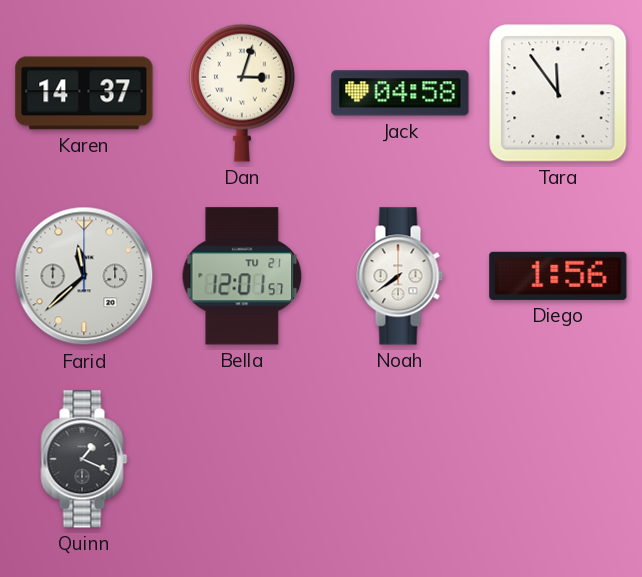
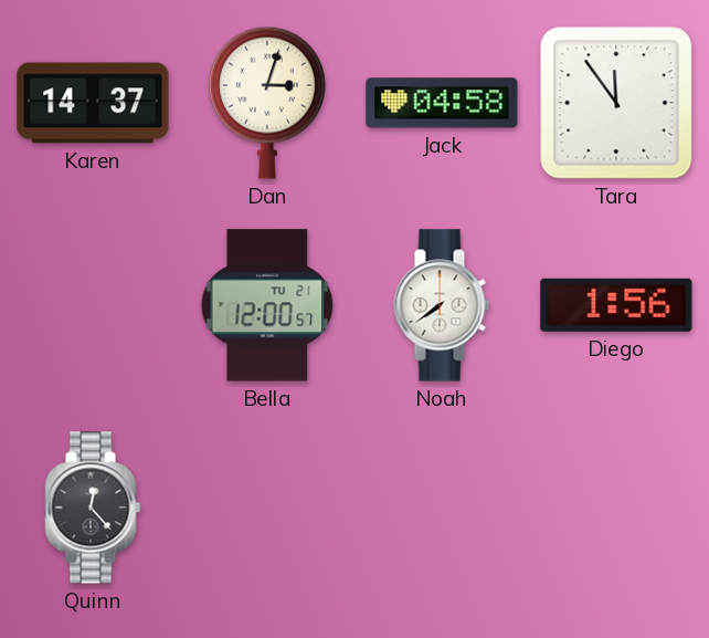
Farid: 11:38 -> none
Bella: 12:01 -> 12:00
Quinn: 1:19 -> 12:23
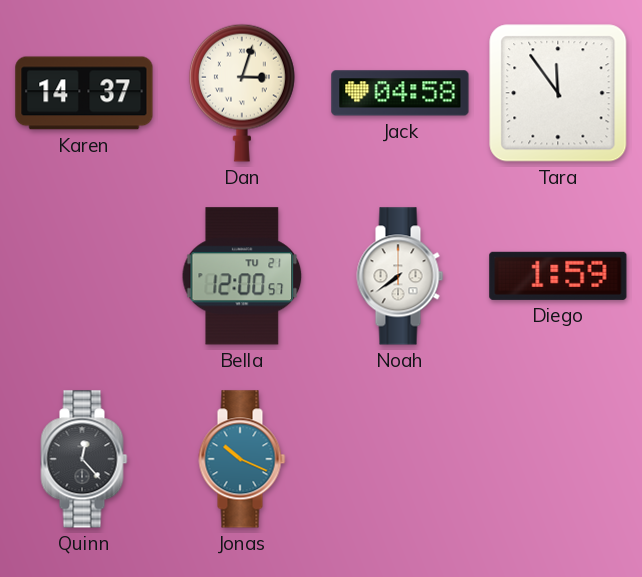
Diego: 1:56 -> 1:59
Jonas: none -> 10:19
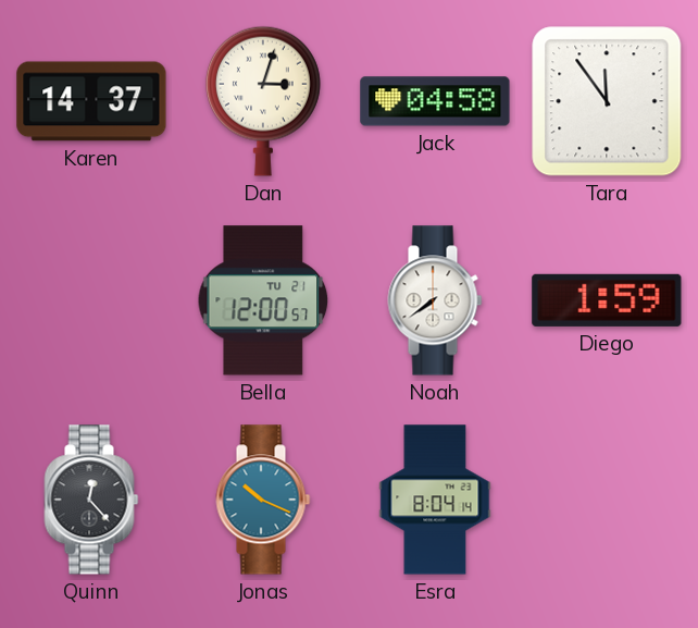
Esra: none -> 8:04
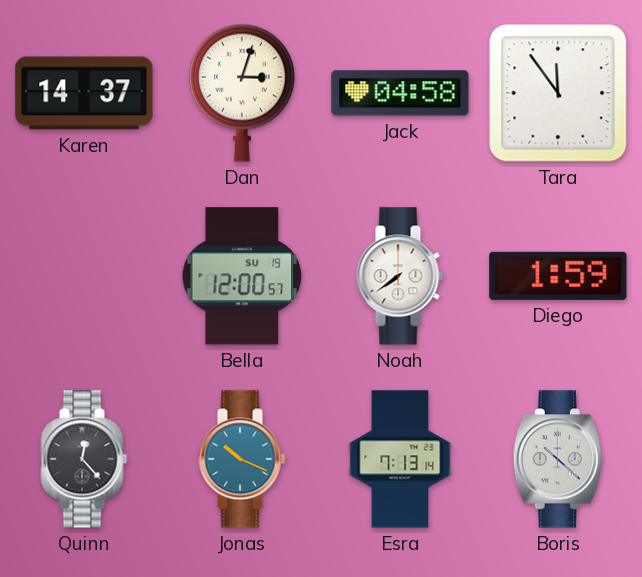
Bella date: TU 21 -> SU 19
Esra: 8:04 -> 7:13
Boris: none -> 10:22
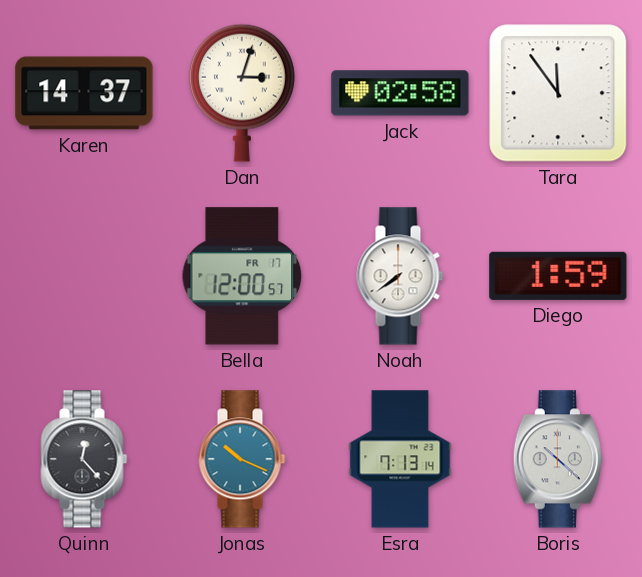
Jack: 04:58 -> 02:58
Bella date: SU 19 -> FR 17
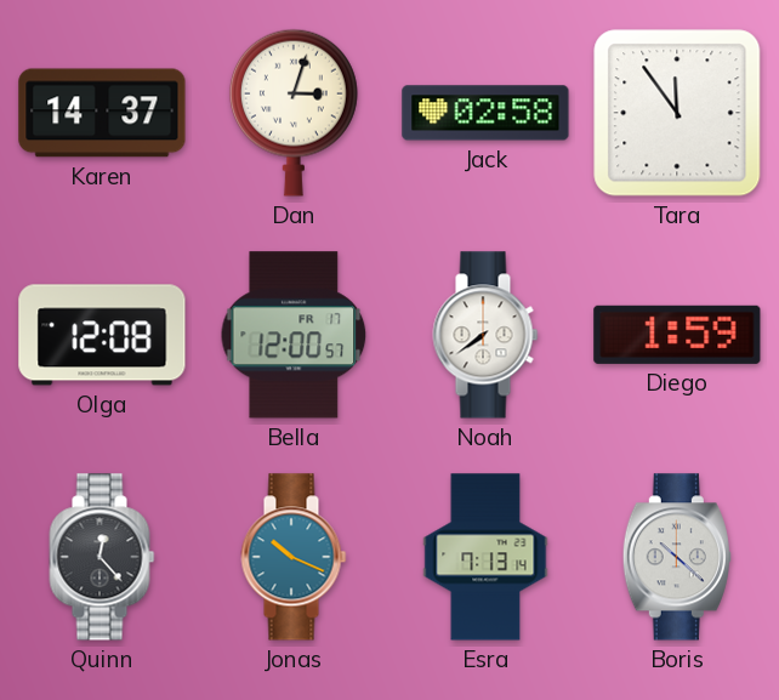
Olga: none -> 12:08
